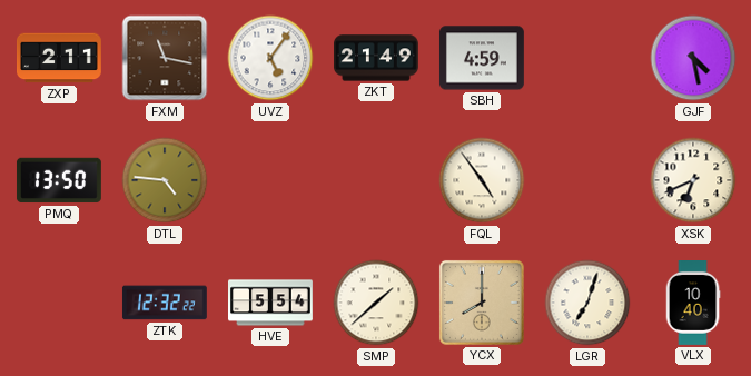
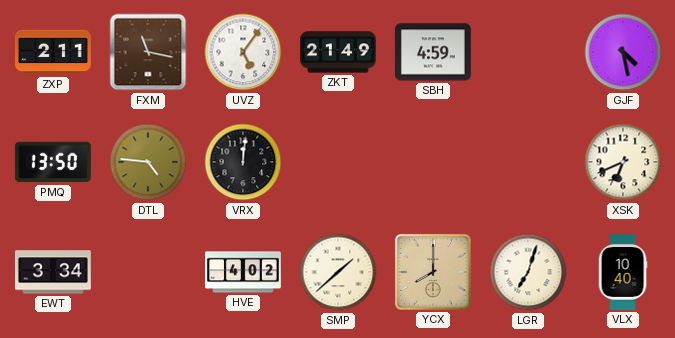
VRX: none -> 12:01
FQL: 4:54 -> none
EWT: none -> 3:34
ZTK: 12:32 -> none
HVE: 5:54 -> 4:02
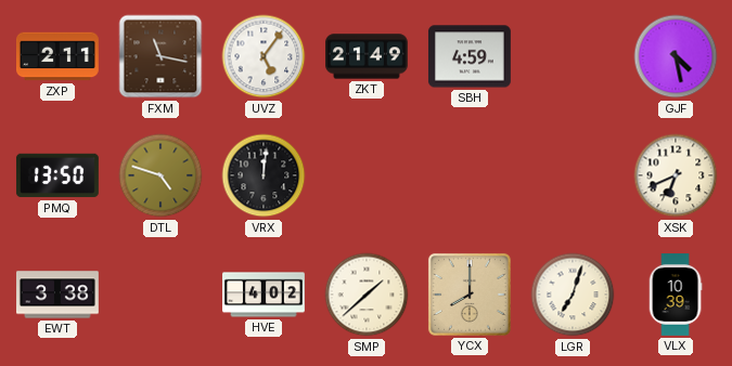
DTL: 4:46 -> 4:48
EWT: 3:34 -> 3:38
VLX: 10:40 -> 10:39
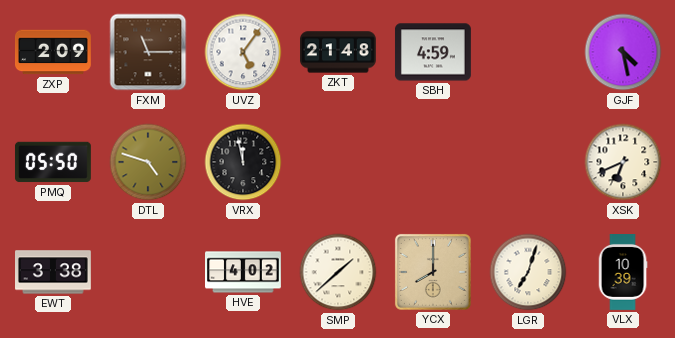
ZXP: 2:11 -> 2:09
FXM: 11:17 -> 11:15
ZKT: 21:49 -> 21:48
PMQ: 13:50 -> 05:50
VRX: 12:01 -> 11:58
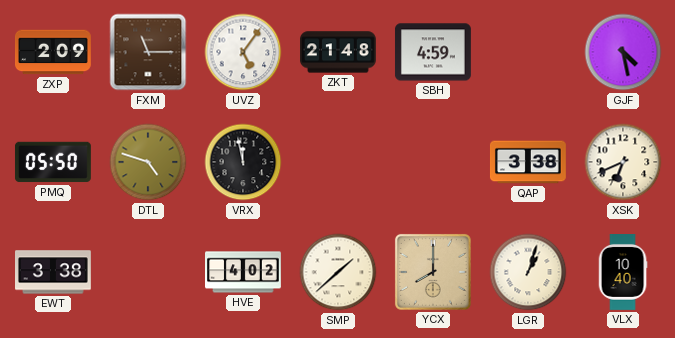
QAP: none -> 3:38
LGR: 7:03 -> 1:03
VLX: 10:39 -> 10:40
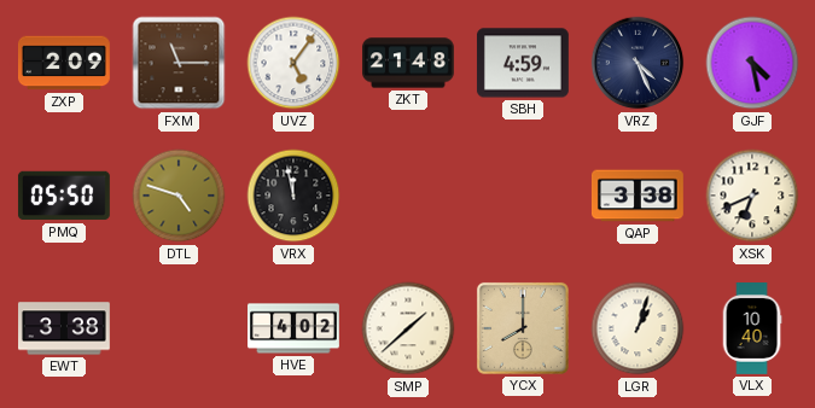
VRZ: none -> 4:26
